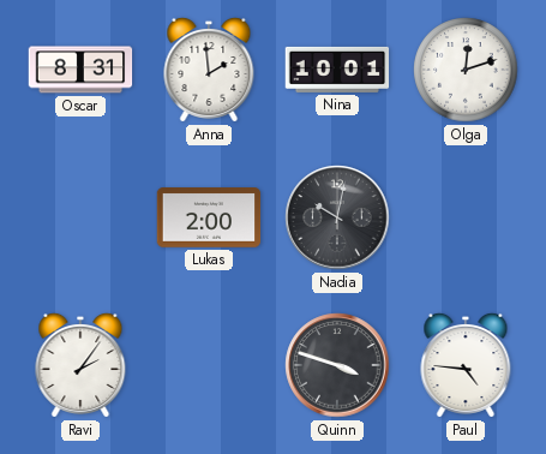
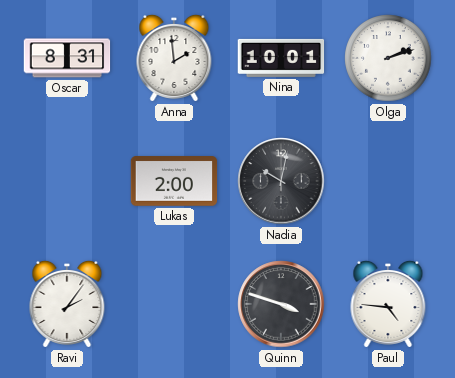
Olga: 12:12 -> 2:12
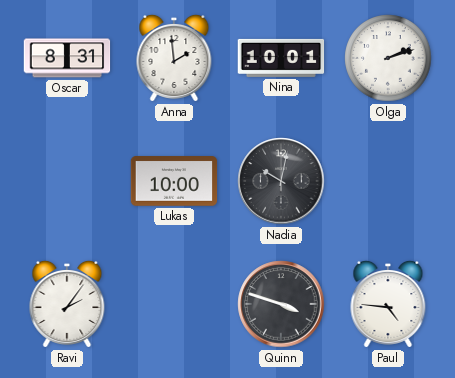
Lukas: 2:00 -> 10:00
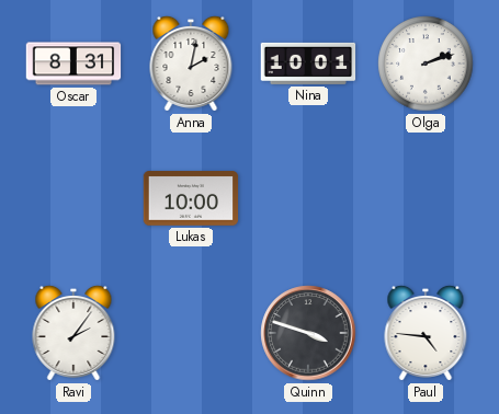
Anna: 1:59 -> 2:02
Nadia: 10:02 -> none
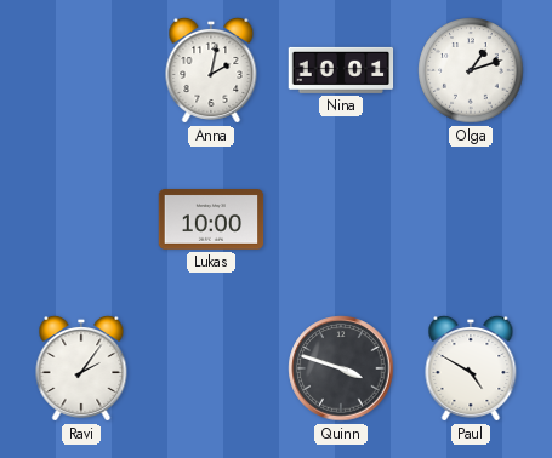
Oscar: 8:31 -> none
Olga: 2:12 -> 1:12
Paul: 4:46 -> 4:50
